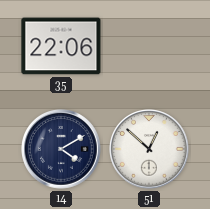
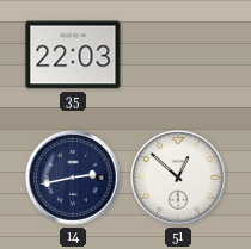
35: 22:06 -> 22:03
14: 4:10 -> 2:43
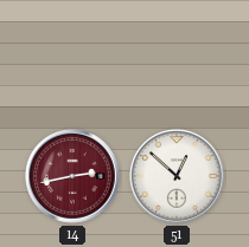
35: 22:03 -> none
14 dial: navy -> burgundy
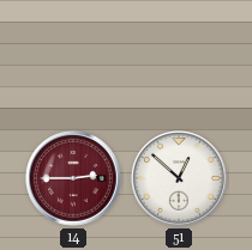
14: 2:43 -> 2:45
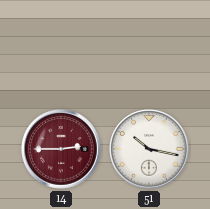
51: 12:52 -> 10:17
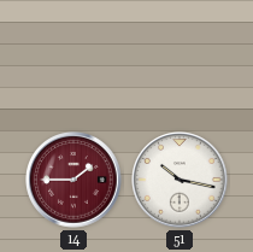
14: 2:45 -> 1:45
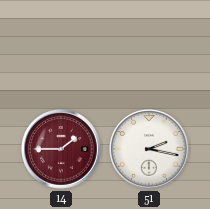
51: 10:17 -> 2:17
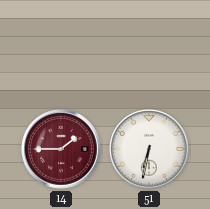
51: 2:17 -> 6:32
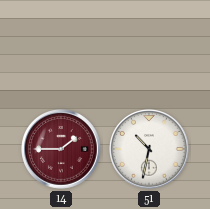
51: 6:32 -> 10:32
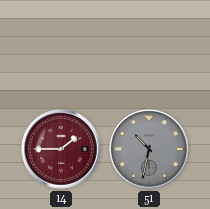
51 dial: white -> grey
